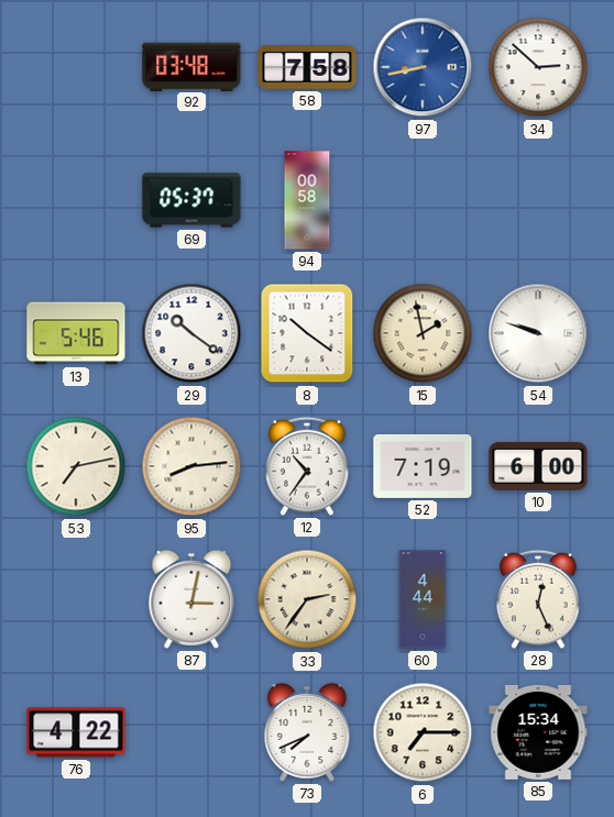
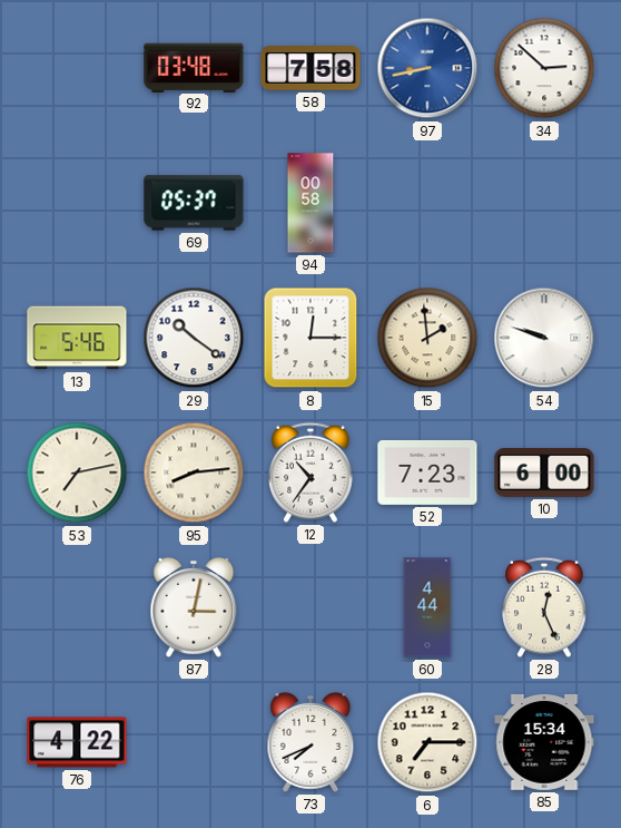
8: 10:21 -> 12:15
15: 1:58 -> 1:59
52: 7:19 -> 7:23
33: 2:36 -> none
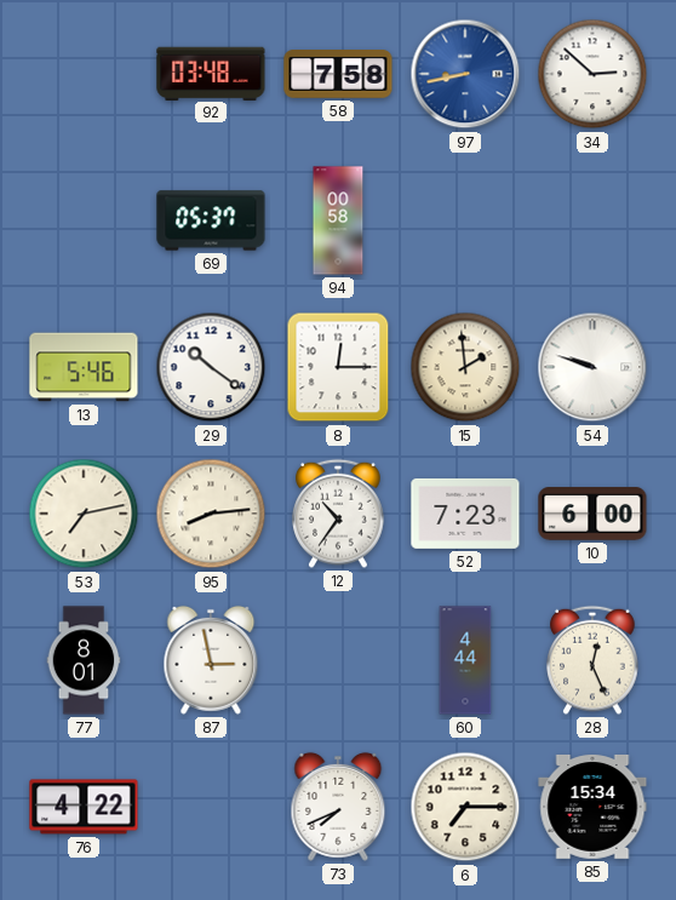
77: none -> 8:01
87: 3:02 -> 2:58
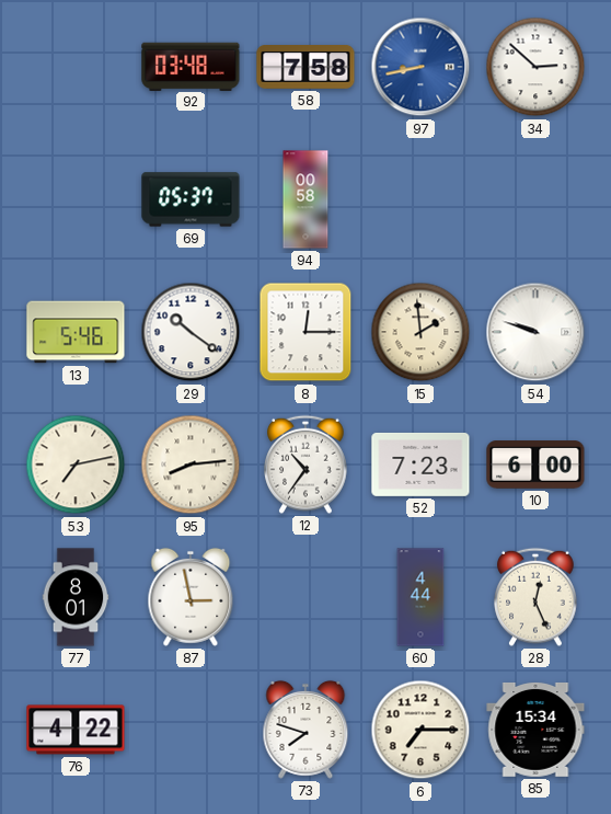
73: 7:41 -> 7:48
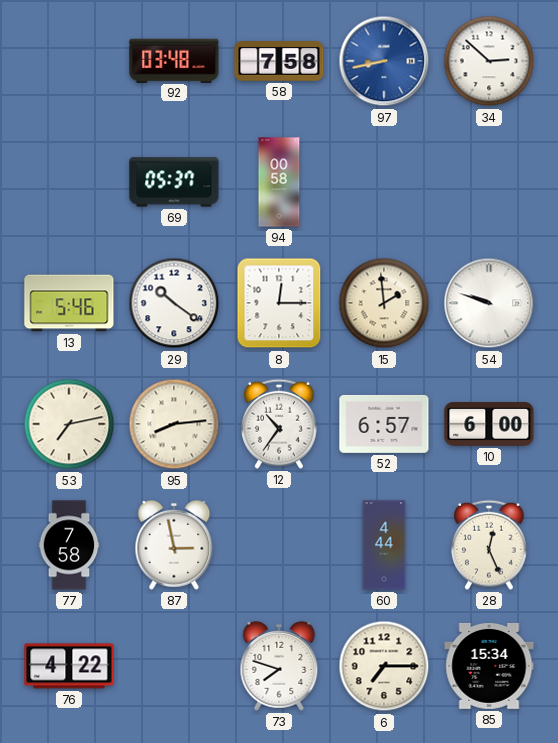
52: 7:23 -> 6:57
77: 8:01 -> 7:58
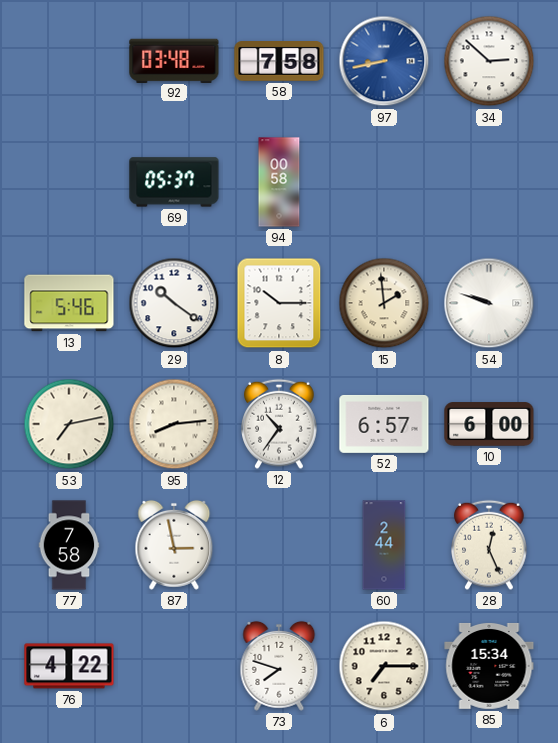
8: 12:15 -> 10:15
60: 4:44 -> 2:44
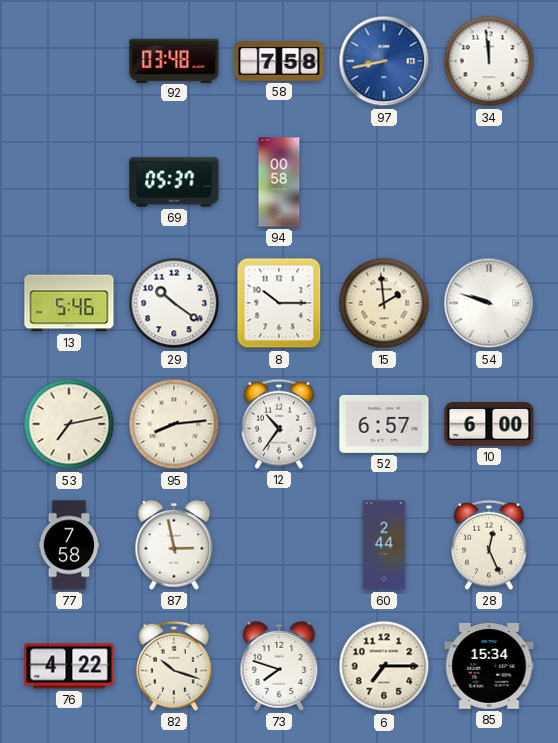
34: 2:52 -> 11:59
82: none -> 10:18
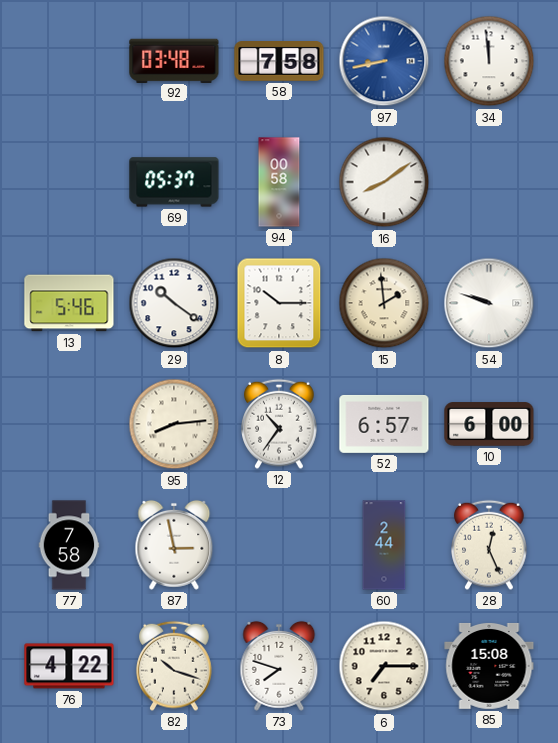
16: none -> 8:09
53: 7:13 -> none
85: 15:34 -> 15:08
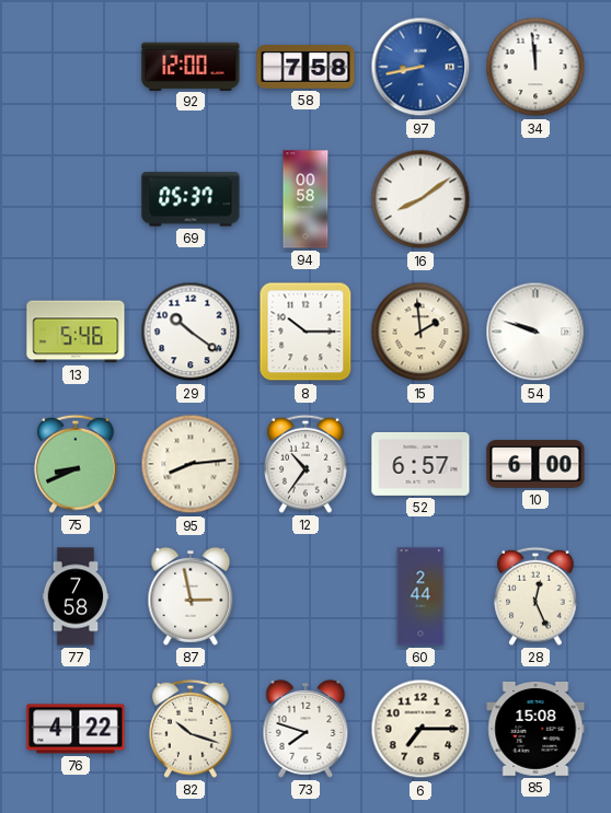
92: 03:48 -> 12:00
75: none -> 8:41
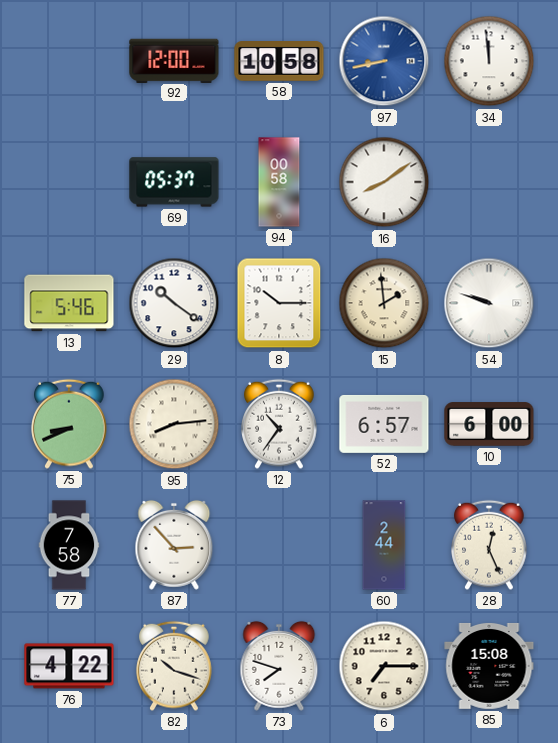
58: 7:58 -> 10:58
87: 2:58 -> 2:53
